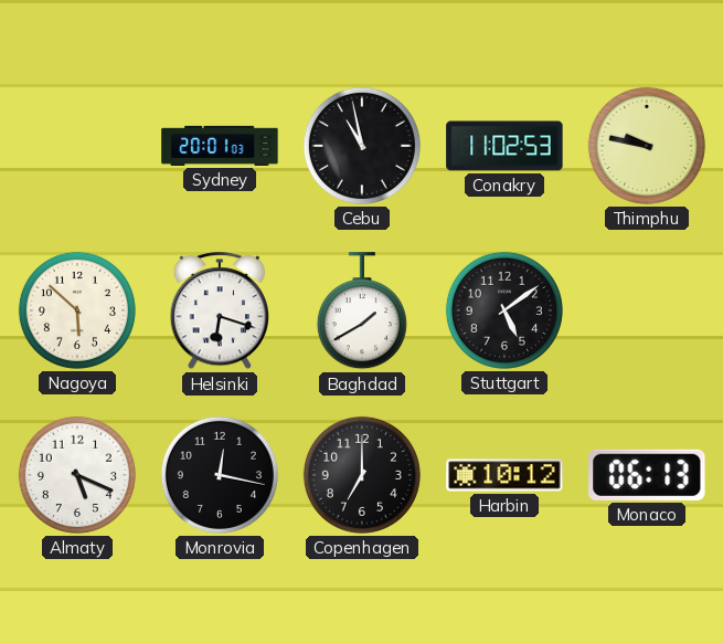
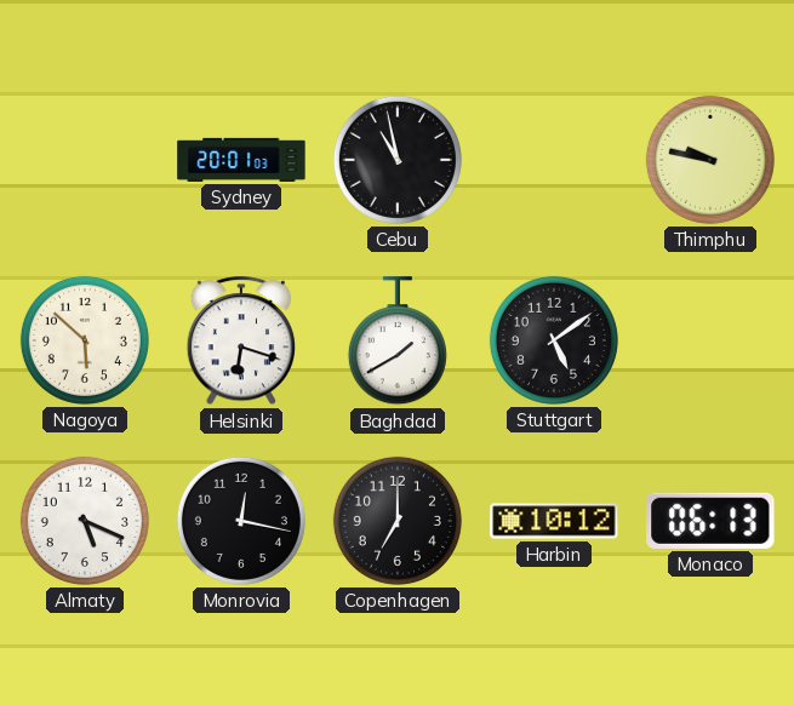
Conakry: 11:02 -> none
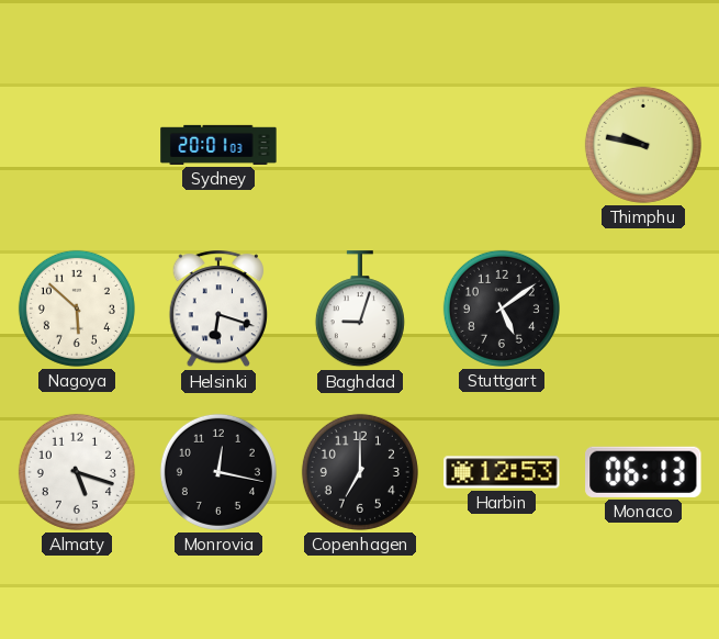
Cebu: 10:58 -> none
Baghdad: 1:40 -> 9:03
Almaty: 5:19 -> 5:18
Harbin: 10:12 -> 12:53
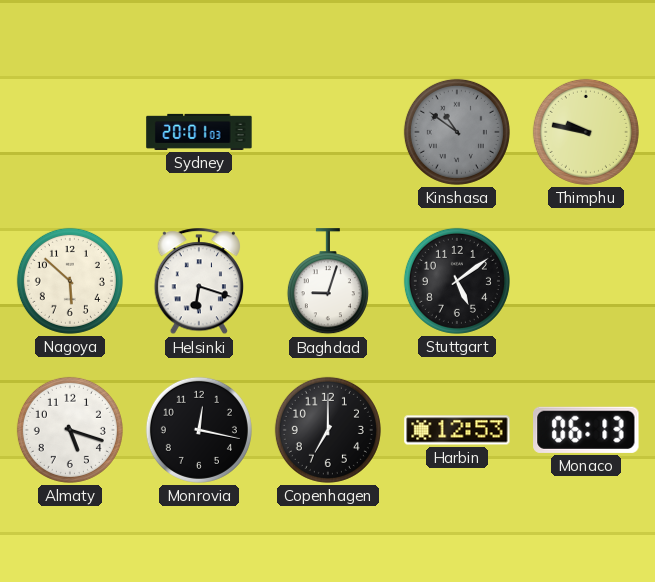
Kinshasa: none -> 10:51
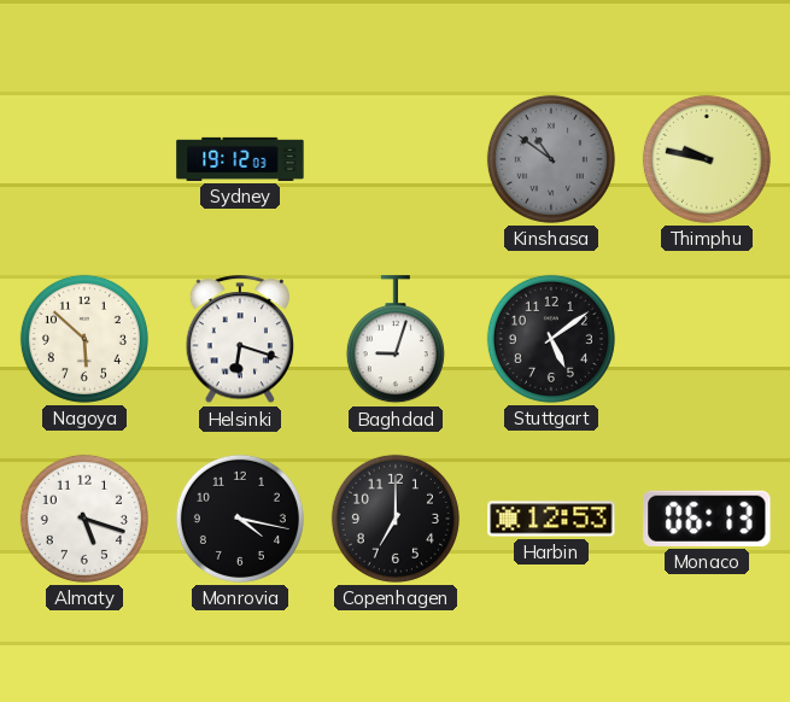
Sydney: 20:01 -> 19:12
Monrovia: 12:17 -> 4:17
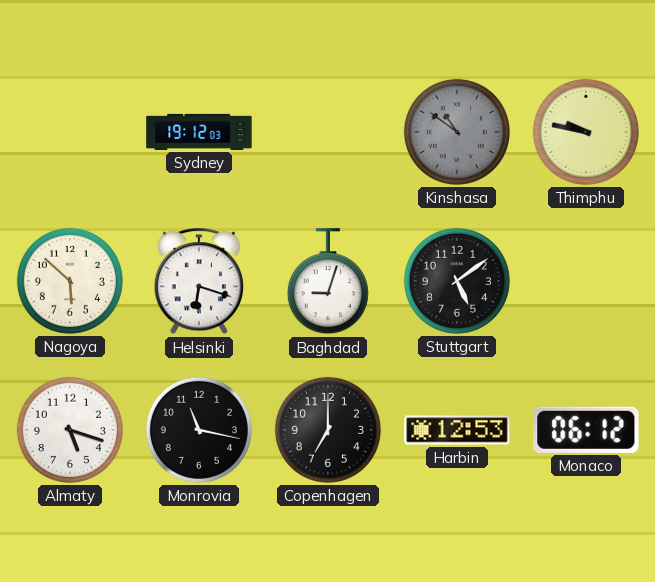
Monrovia: 4:17 -> 11:17
Monaco: 06:13 -> 06:12
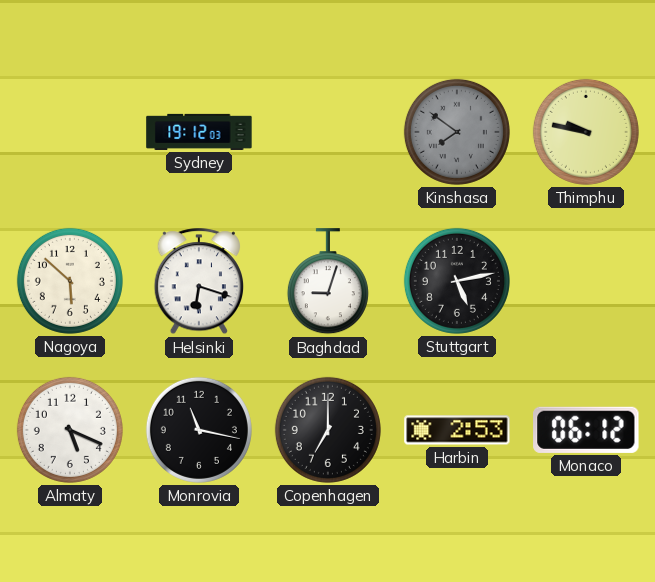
Kinshasa: 10:51 -> 7:51
Stuttgart: 5:09 -> 5:13
Almaty: 5:18 -> 5:19
Harbin: 12:53 -> 2:53
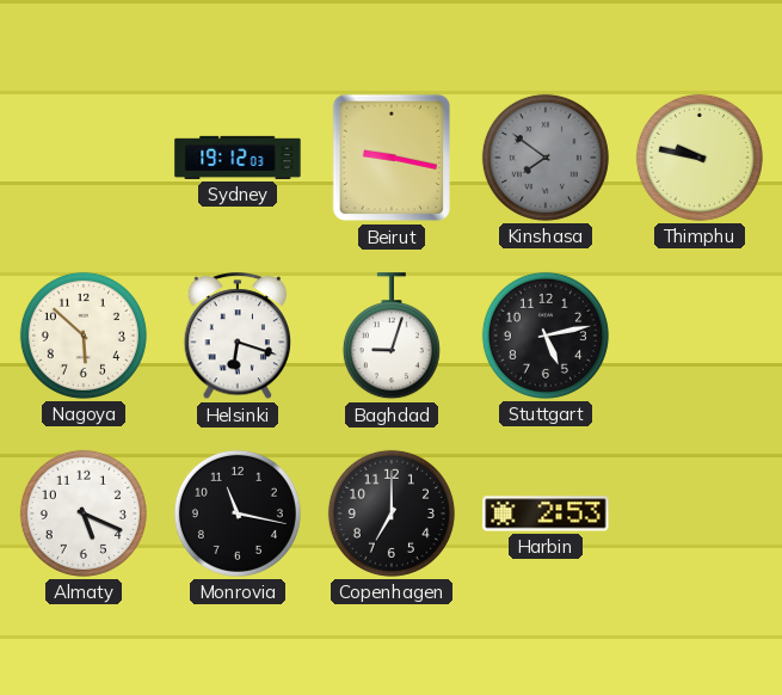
Beirut: none -> 9:17
Monaco: 06:12 -> none
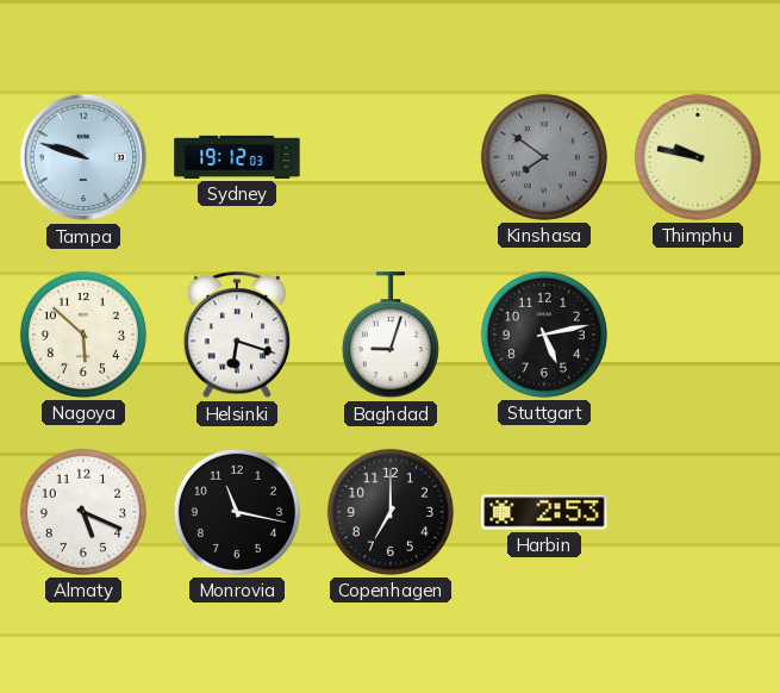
Tampa: none -> 9:48
Beirut: 9:17 -> none
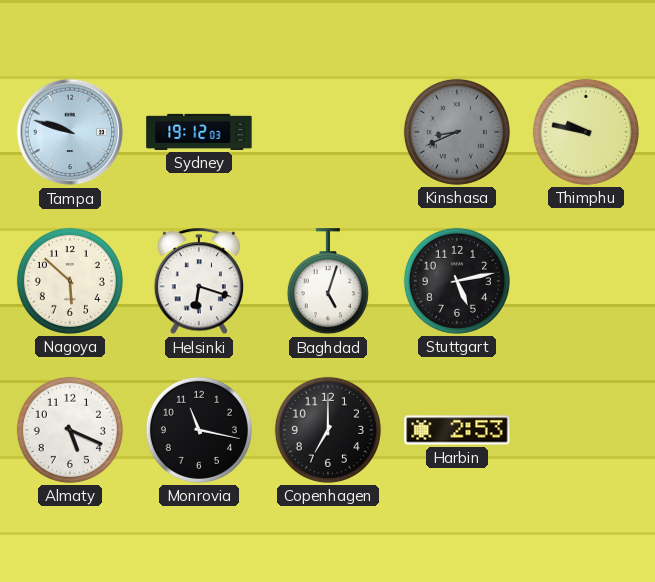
Kinshasa: 7:51 -> 8:41
Baghdad: 9:03 -> 5:03
